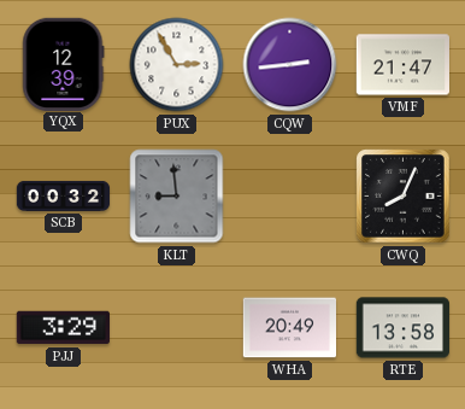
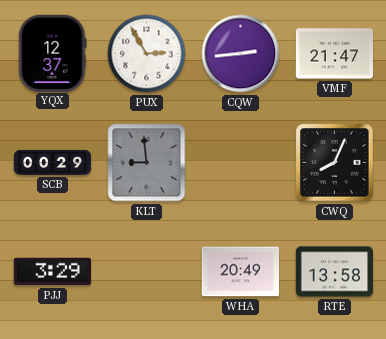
YQX: 12:39 -> 12:37
SCB: 00:32 -> 00:29
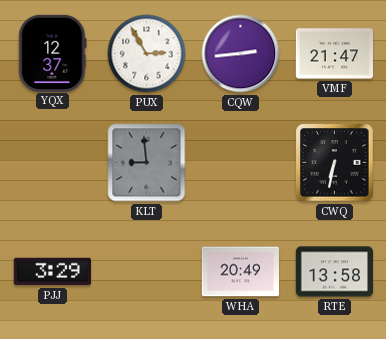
SCB: 00:29 -> none
CWQ: 8:04 -> 6:32
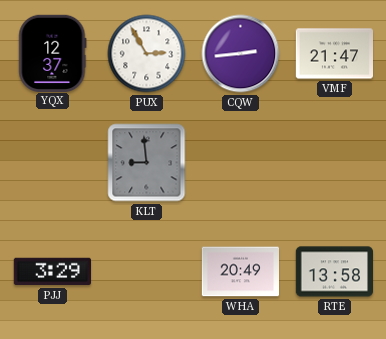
CWQ: 6:32 -> none
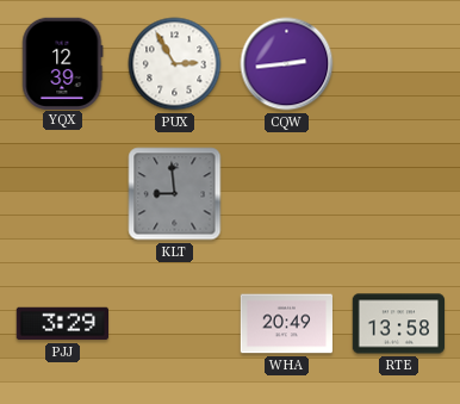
YQX: 12:37 -> 12:39
VMF: 21:47 -> none
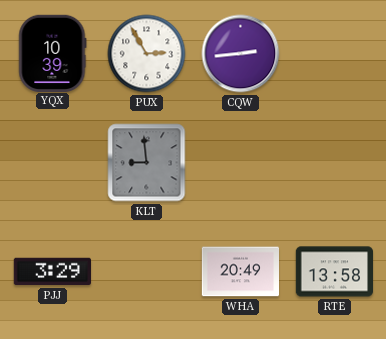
YQX: 12:39 -> 10:39
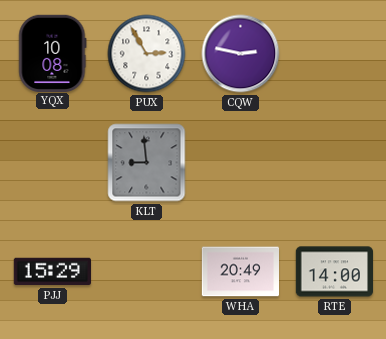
YQX: 10:39 -> 10:08
CQW: 2:44 -> 2:47
PJJ: 3:29 -> 15:29
RTE: 13:58 -> 14:00
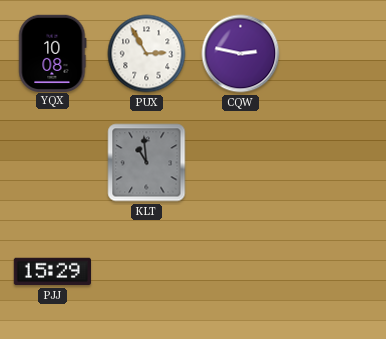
KLT: 8:59 -> 10:59
WHA: 20:49 -> none
RTE: 14:00 -> none
